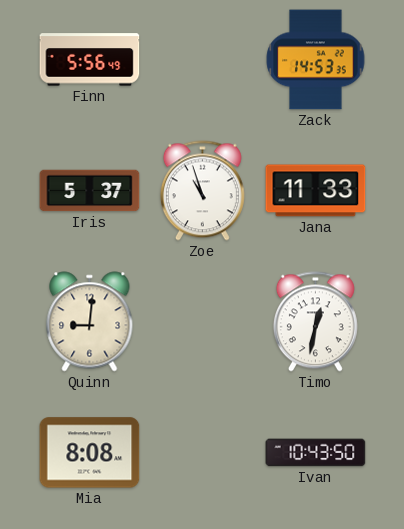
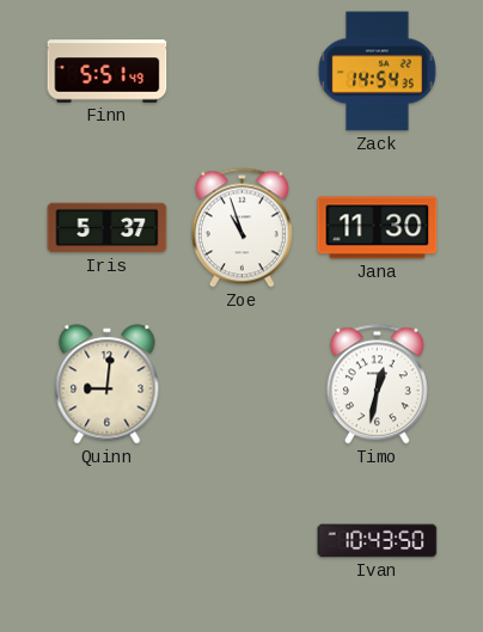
Finn: 5:56 -> 5:51
Zack: 14:53 -> 14:54
Jana: 11:33 -> 11:30
Mia: 8:08 -> none
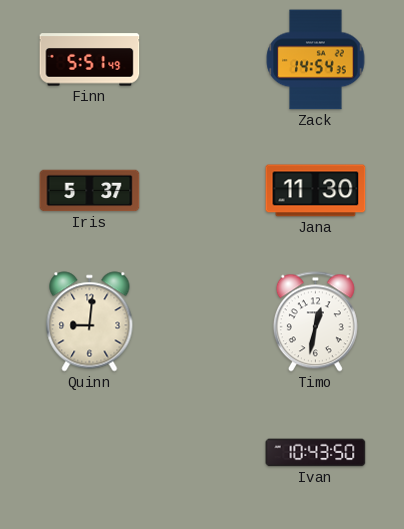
Zoe: 10:57 -> none
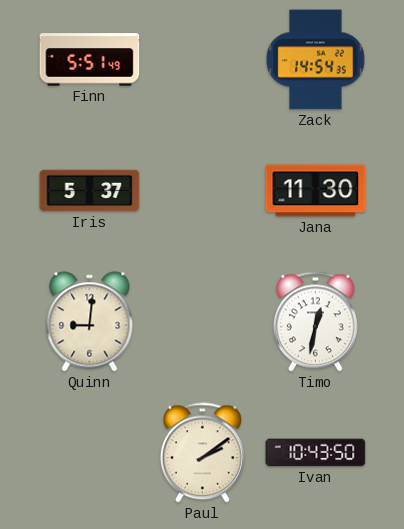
Paul: none -> 2:09
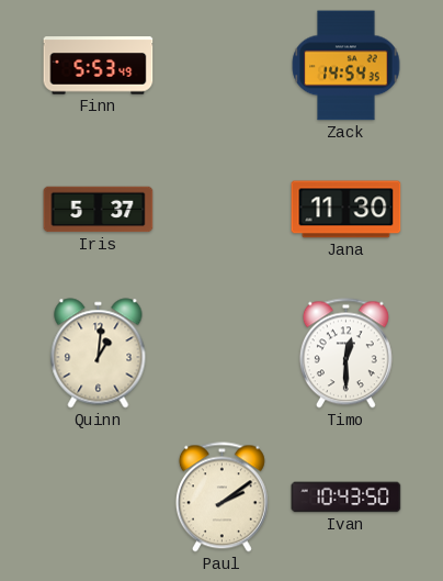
Finn: 5:51 -> 5:53
Quinn: 9:01 -> 1:01
Timo: 12:32 -> 12:30
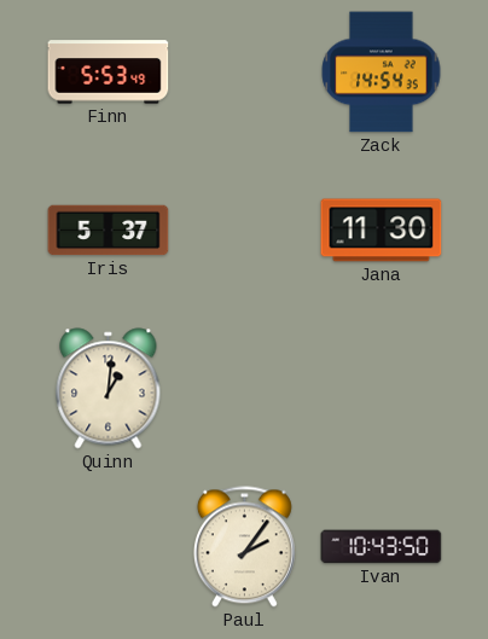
Timo: 12:30 -> none
Paul: 2:09 -> 2:06
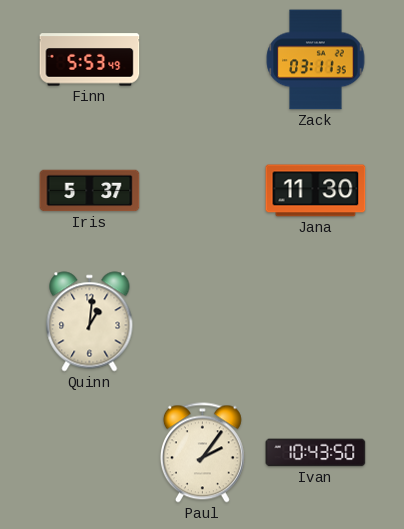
Zack: 14:54 -> 03:11
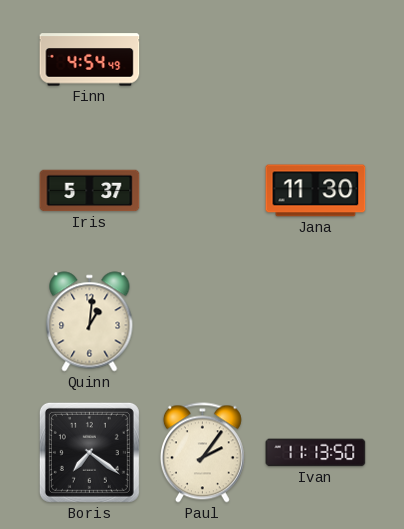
Finn: 5:53 -> 4:54
Zack: 03:11 -> none
Boris: none -> 7:21
Ivan: 10:43 -> 11:13
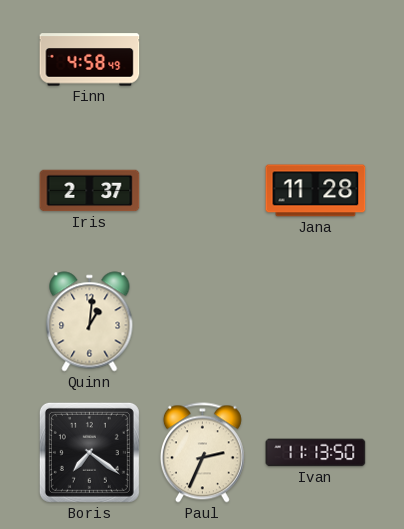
Finn: 4:54 -> 4:58
Iris: 5:37 -> 2:37
Jana: 11:30 -> 11:28
Paul: 2:06 -> 2:34
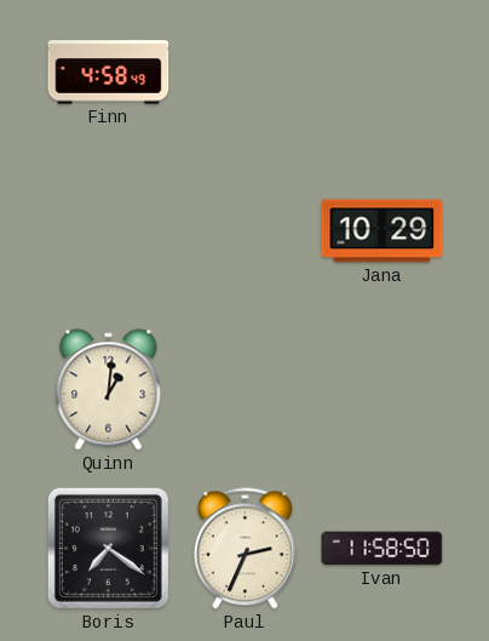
Iris: 2:37 -> none
Jana: 11:28 -> 10:29
Ivan: 11:13 -> 11:58
